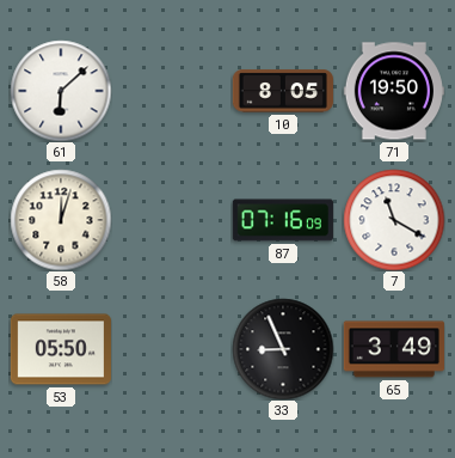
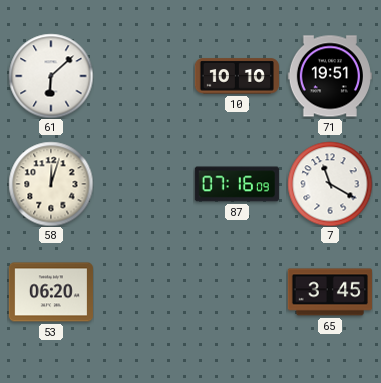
10: 8:05 -> 10:10
71: 19:50 -> 19:51
53: 05:50 -> 06:20
33: 8:56 -> none
65: 3:49 -> 3:45
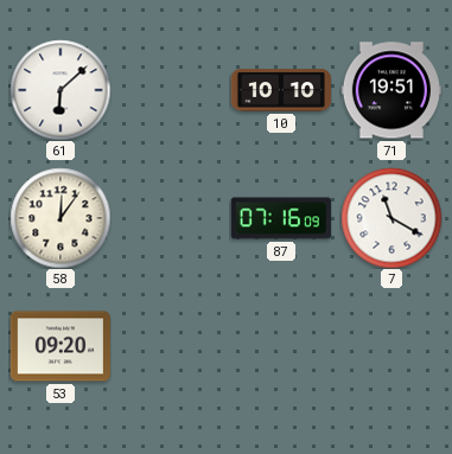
58: 12:03 -> 12:06
53: 06:20 -> 09:20
65: 3:45 -> none
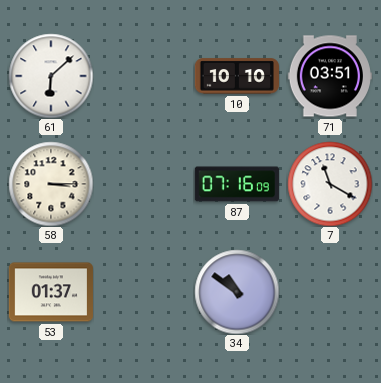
71: 19:51 -> 03:51
58: 12:06 -> 3:15
53: 09:20 -> 01:37
34: none -> 10:51
